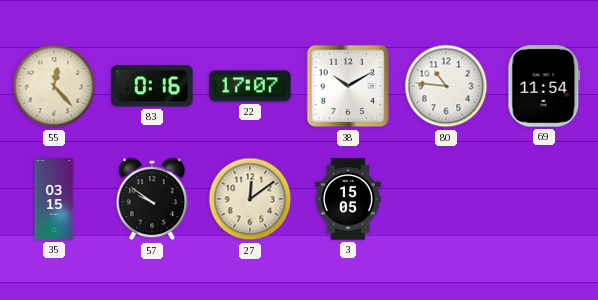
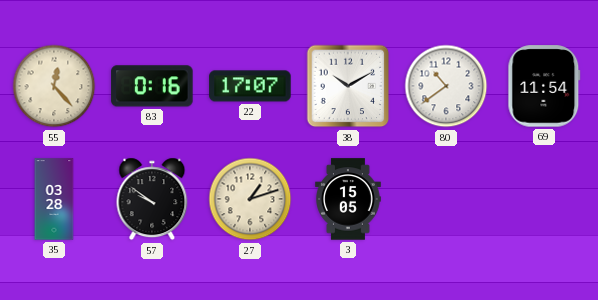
80: 10:46 -> 10:39
35: 03:15 -> 03:28
27: 12:09 -> 1:12
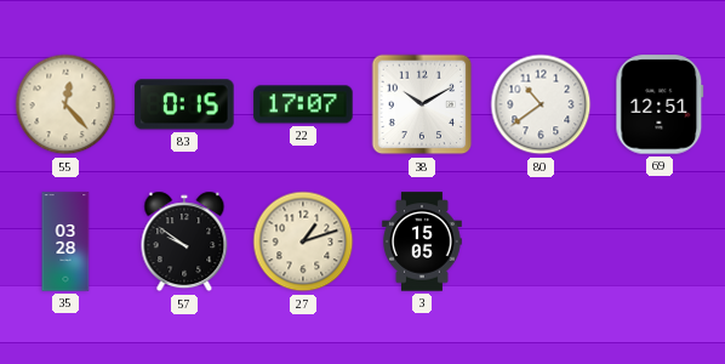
83: 0:16 -> 0:15
69: 11:54 -> 12:51
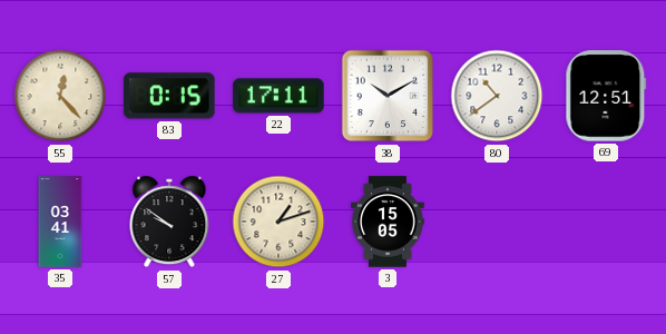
22: 17:07 -> 17:11
35: 03:28 -> 03:41
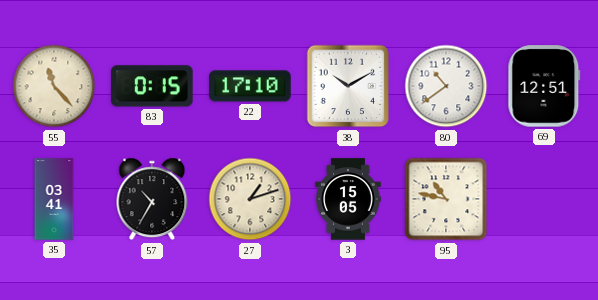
55: 12:23 -> 11:23
22: 17:11 -> 17:10
57: 9:51 -> 10:35
95: none -> 10:47
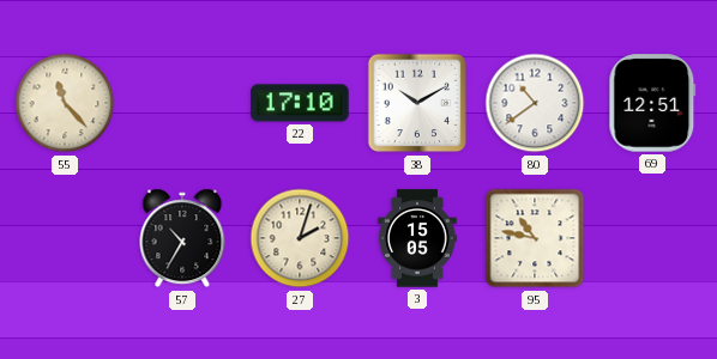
83: 0:15 -> none
35: 03:41 -> none
27: 1:12 -> 2:03
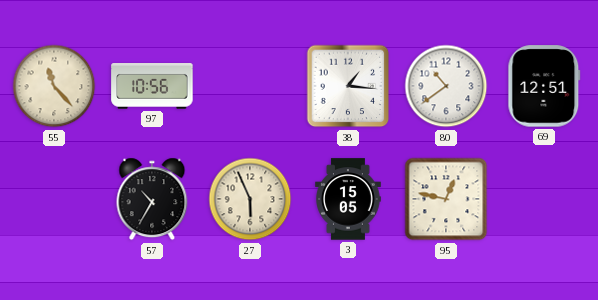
97: none -> 10:56
22: 17:10 -> none
38: 10:10 -> 1:16
27: 2:03 -> 5:56
95: 10:47 -> 12:47
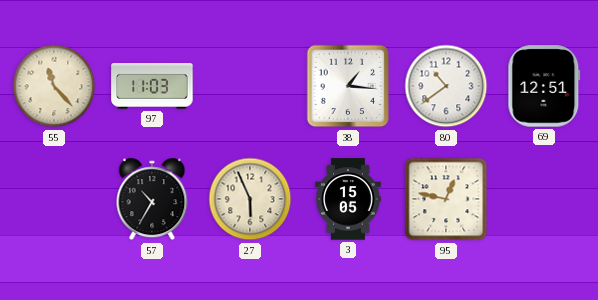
97: 10:56 -> 11:03
